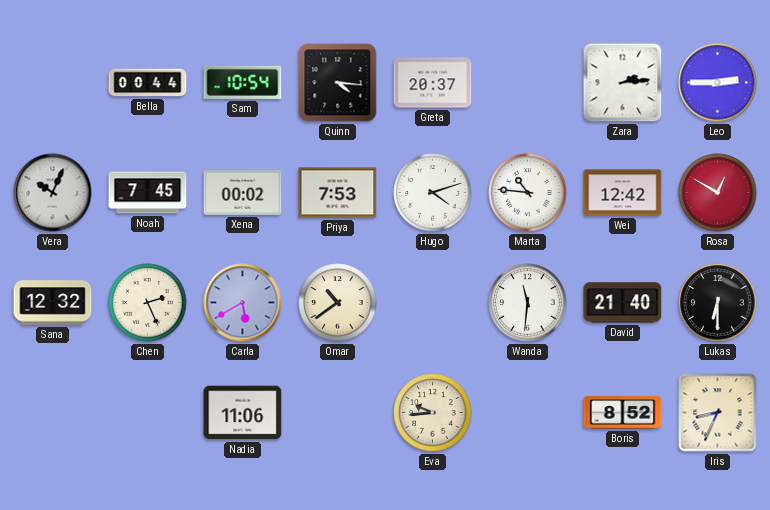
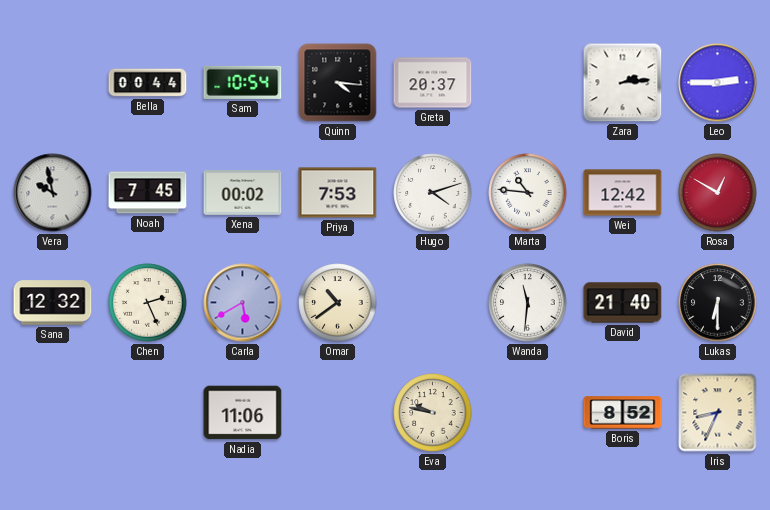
Vera: 10:04 -> 9:58
Eva: 9:44 -> 9:47
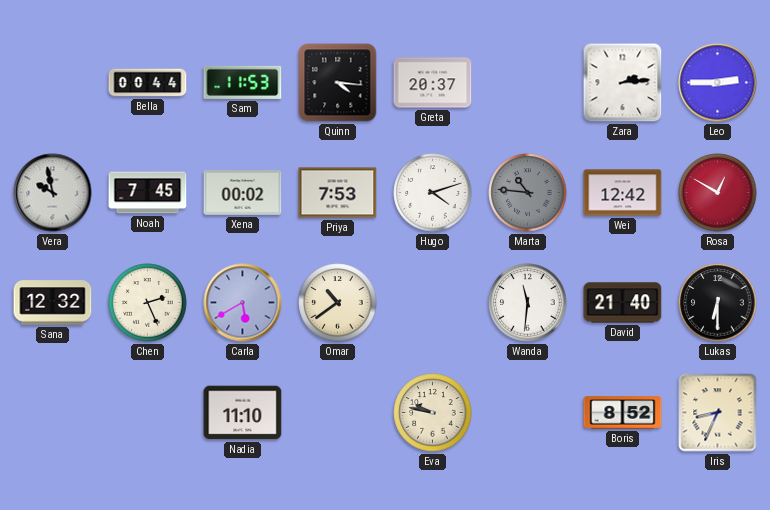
Sam: 10:54 -> 11:53
Marta dial: white -> grey
Nadia: 11:06 -> 11:10
